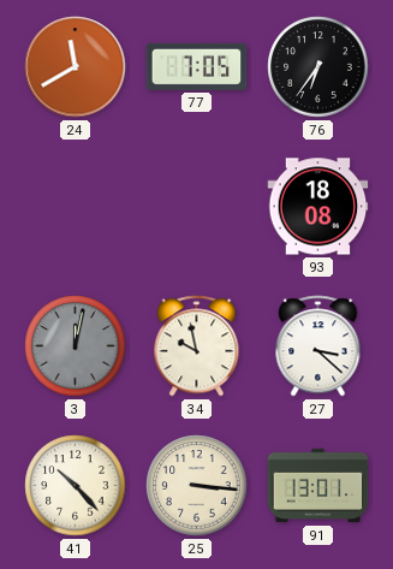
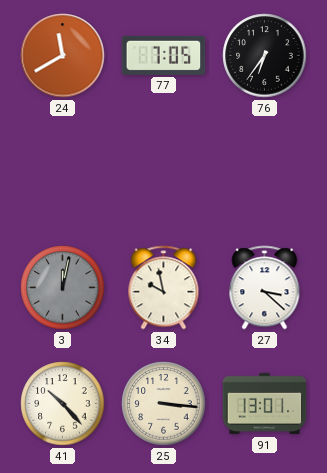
93: 18:08 -> none
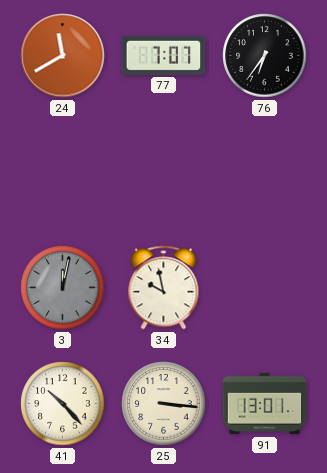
77: 7:05 -> 7:07
27: 3:22 -> none
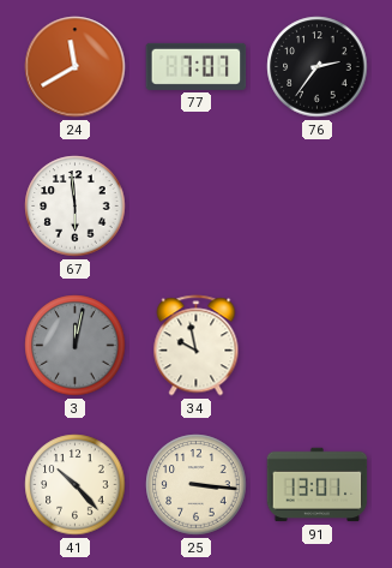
76: 6:36 -> 2:36
67: none -> 5:59
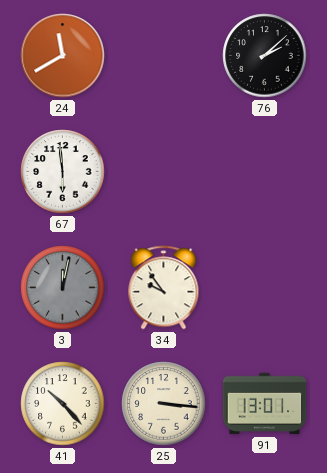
77: 7:07 -> none
76: 2:36 -> 2:08
34: 9:58 -> 9:54
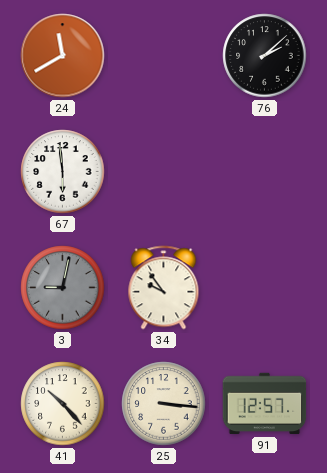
3: 12:02 -> 9:02
91: 13:01 -> 12:57
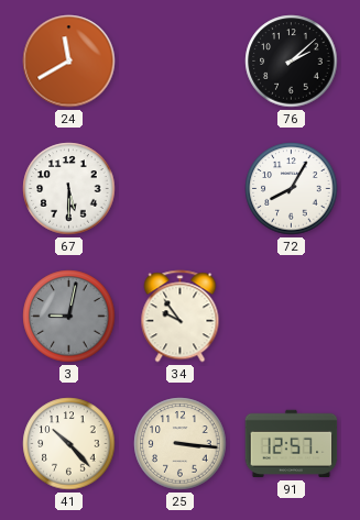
67: 5:59 -> 5:30
72: none -> 8:05
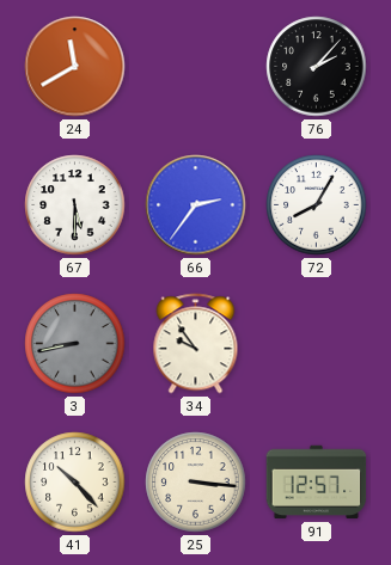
76: 2:08 -> 2:07
66: none -> 2:36
3: 9:02 -> 8:43
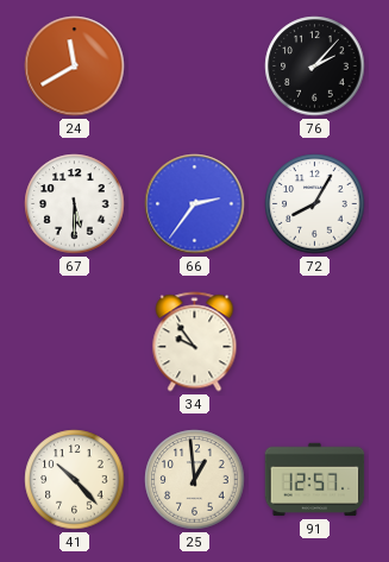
3: 8:43 -> none
25: 3:16 -> 12:59
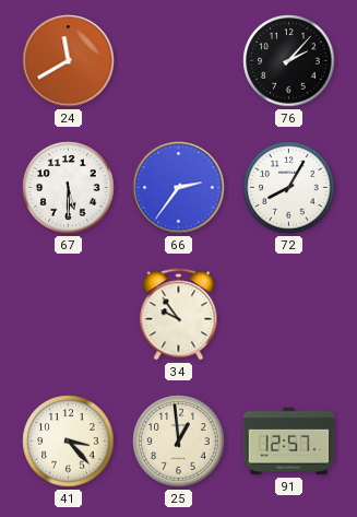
41: 10:23 -> 3:23
